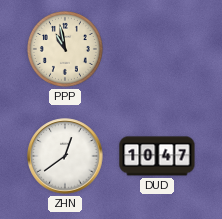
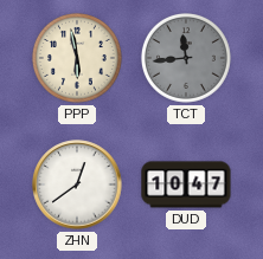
PPP: 10:58 -> 5:58
TCT: none -> 11:44
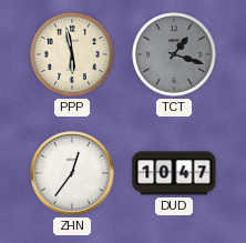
TCT: 11:44 -> 1:18
ZHN: 12:39 -> 12:36
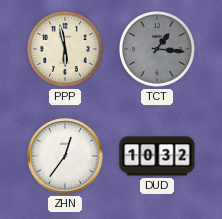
TCT: 1:18 -> 1:16
DUD: 10:47 -> 10:32
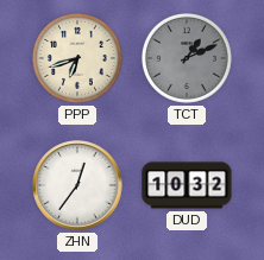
PPP: 5:58 -> 6:42
TCT: 1:16 -> 1:11
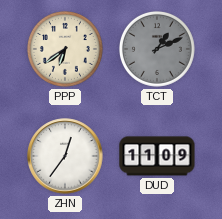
PPP: 6:42 -> 6:39
DUD: 10:32 -> 11:09
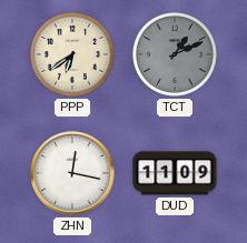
ZHN: 12:36 -> 12:17
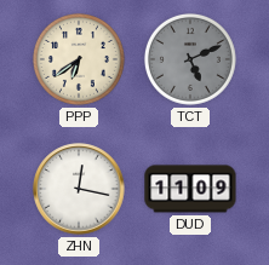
TCT: 1:11 -> 5:11
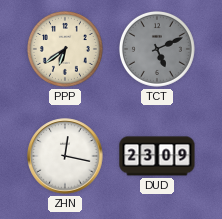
DUD: 11:09 -> 23:09
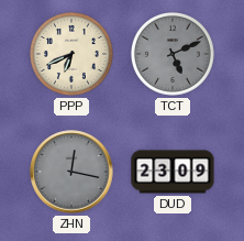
PPP: 6:39 -> 6:41
ZHN dial: white -> grey
